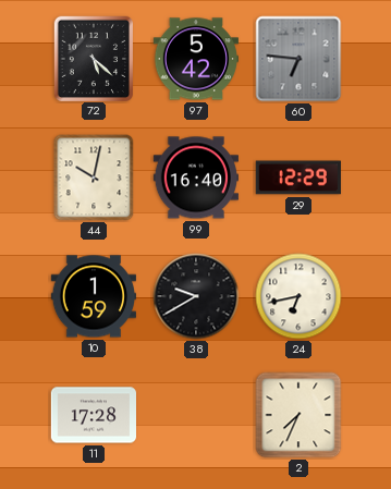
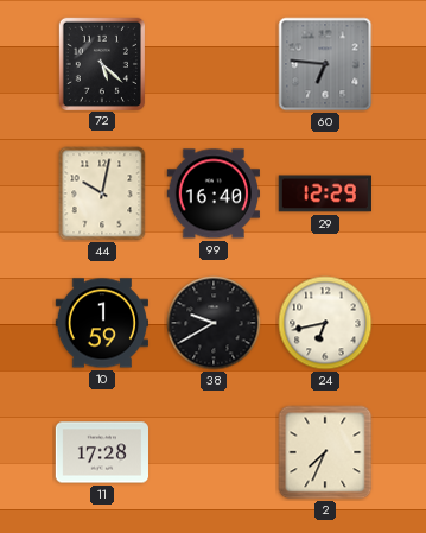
97: 5:42 -> none
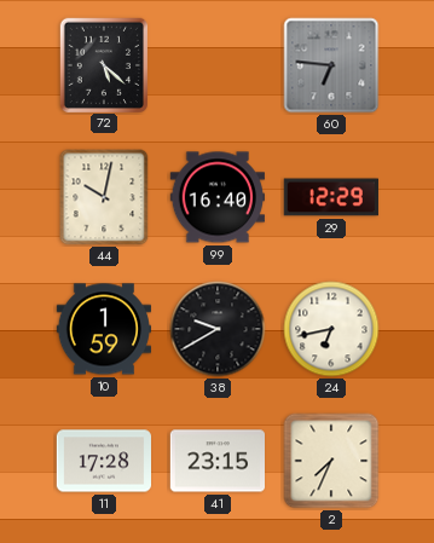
41: none -> 23:15
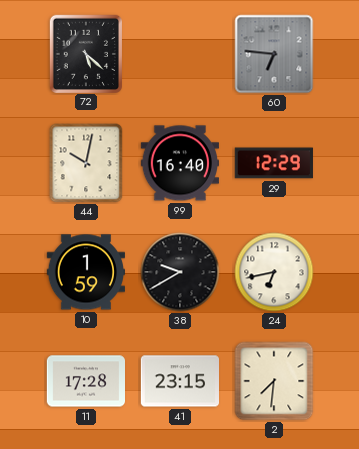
2: 7:34 -> 7:31
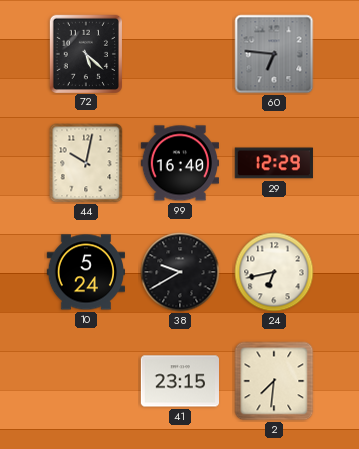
10: 1:59 -> 5:24
11: 17:28 -> none
